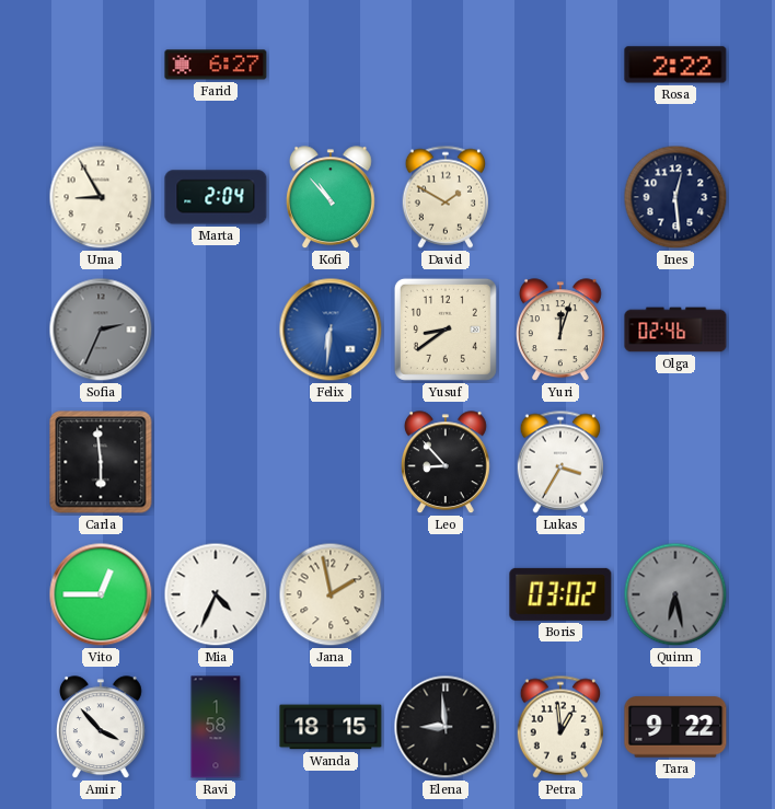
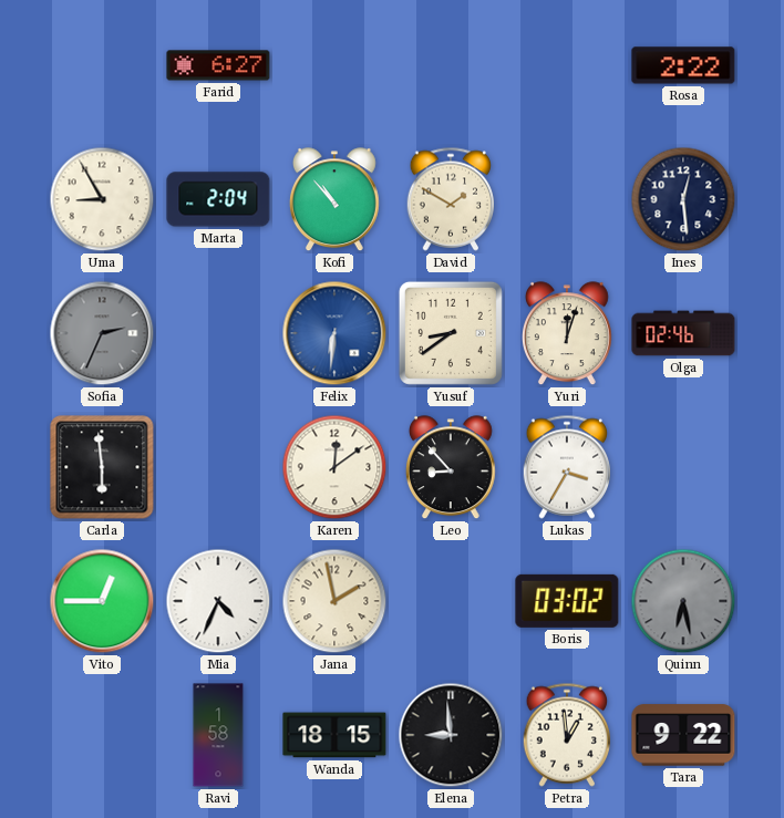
Karen: none -> 12:09
Amir: 3:53 -> none
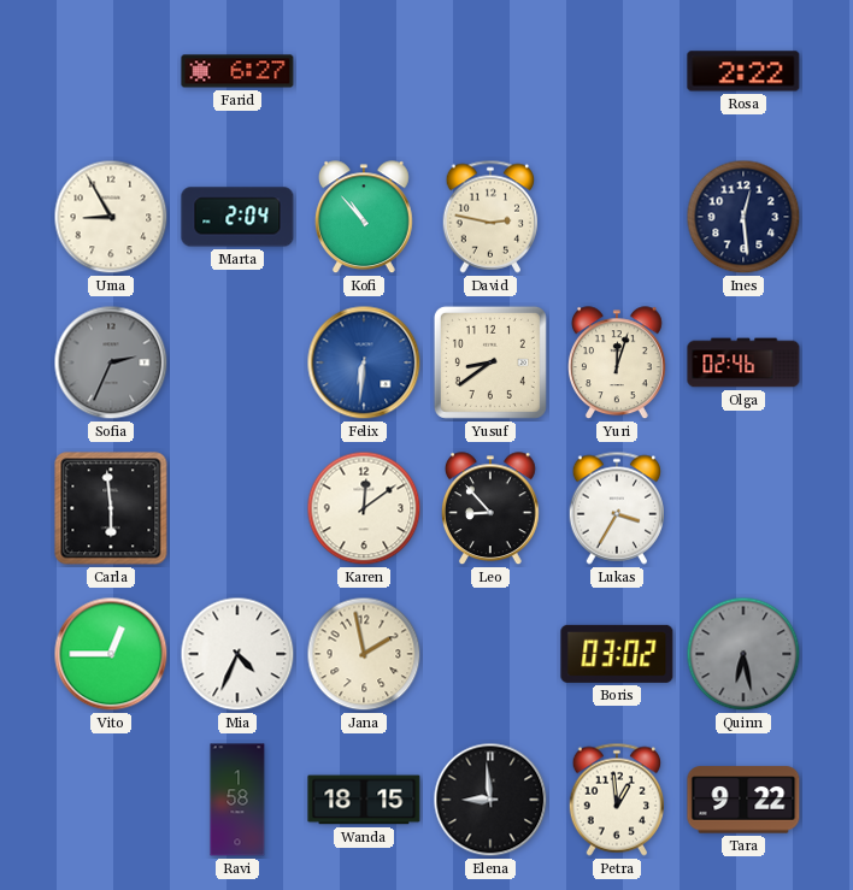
David: 1:50 -> 2:47
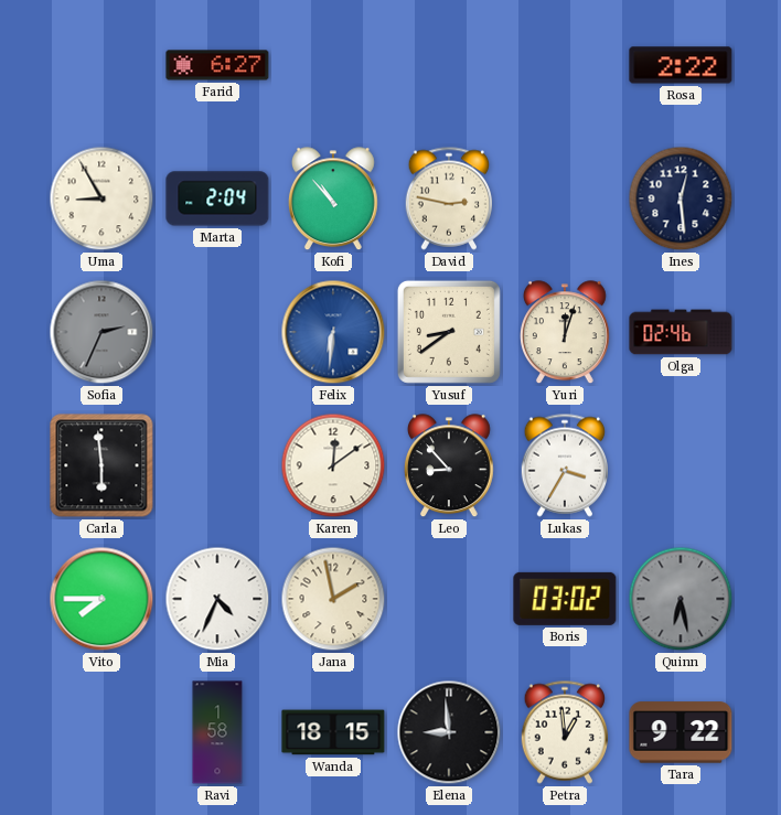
Vito: 12:45 -> 7:45
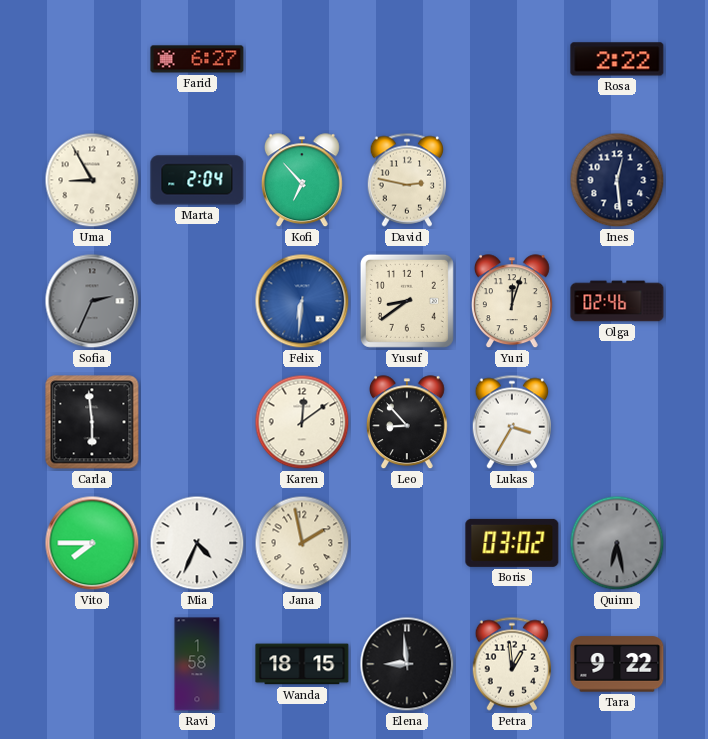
Kofi: 10:53 -> 6:53
